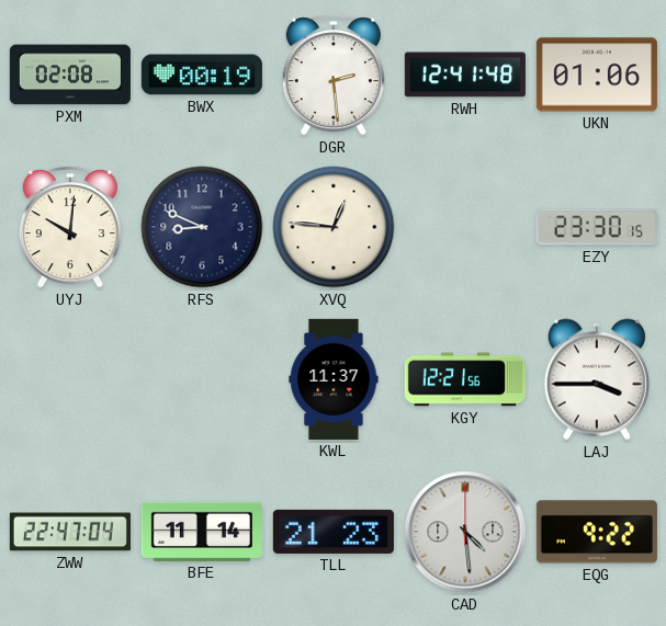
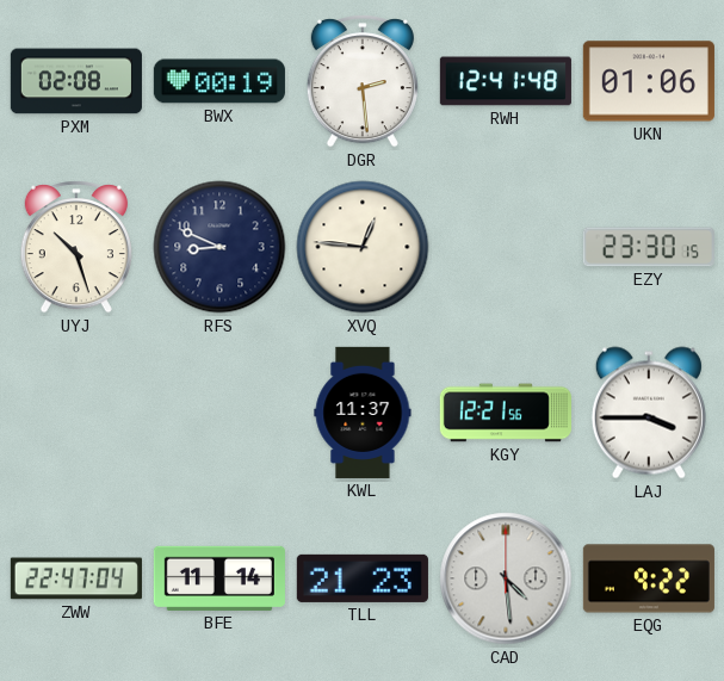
UYJ: 10:01 -> 10:27
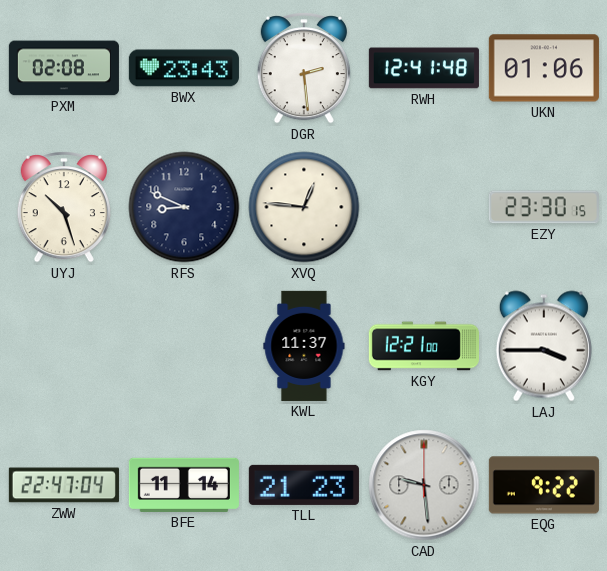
BWX: 00:19 -> 23:43
KGY: 12:21:56 -> 12:21:00
CAD: 4:29 -> 9:29
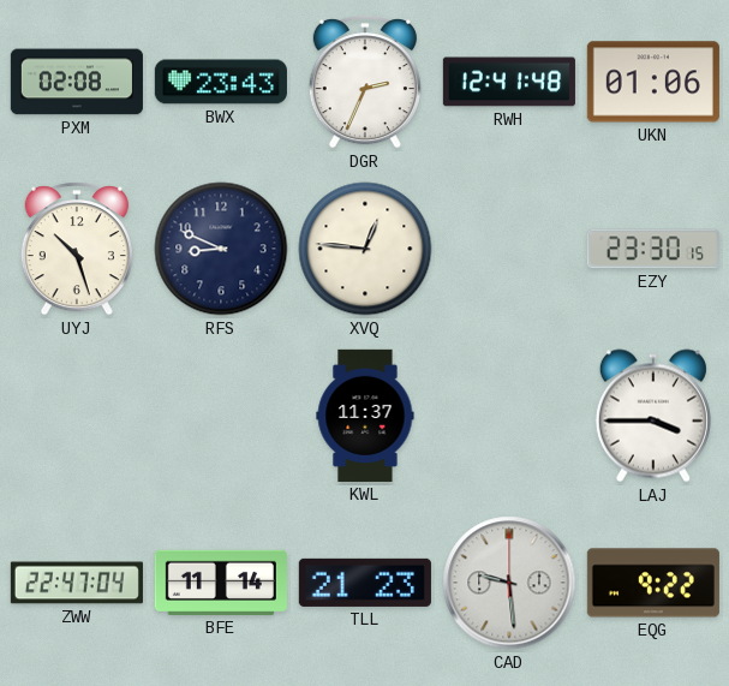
DGR: 2:29 -> 2:34
KGY: 12:21 -> none
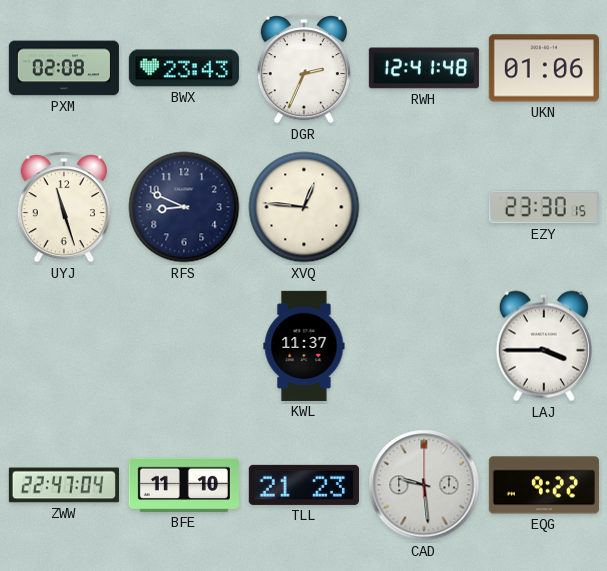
UYJ: 10:27 -> 11:27
BFE: 11:14 -> 11:10
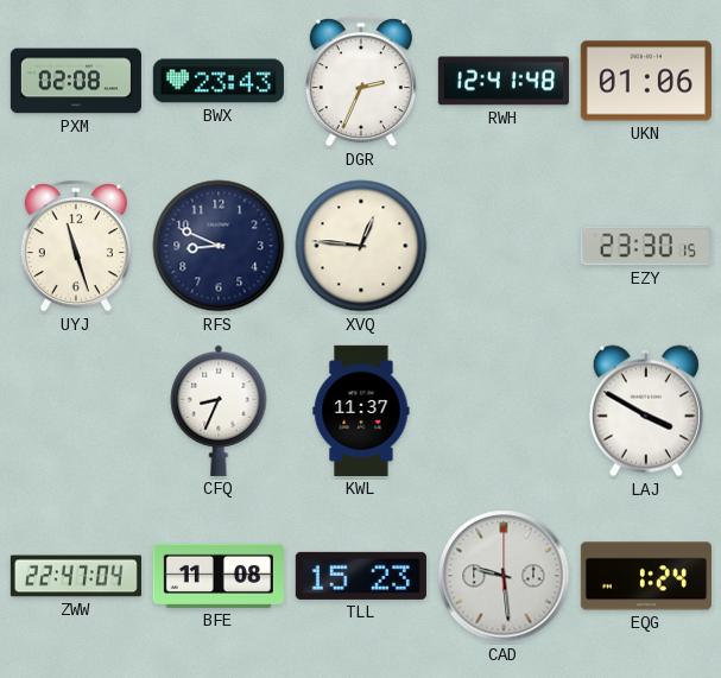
CFQ: none -> 8:34
LAJ: 3:45 -> 3:50
BFE: 11:10 -> 11:08
TLL: 21:23 -> 15:23
EQG: 9:22 -> 1:24
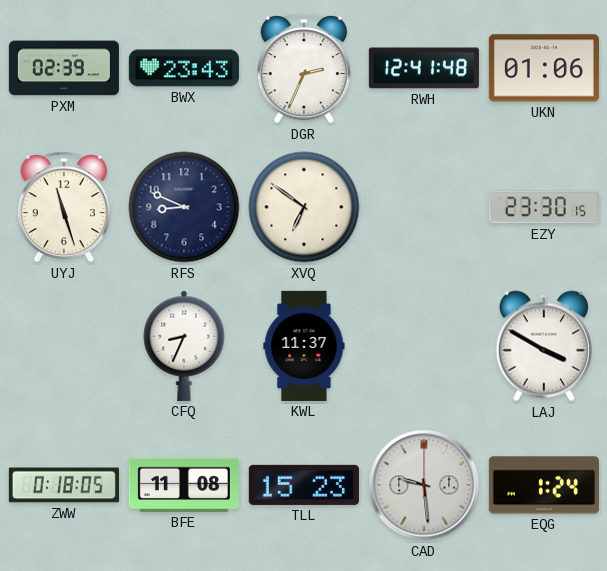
PXM: 02:08 -> 02:39
XVQ: 12:46 -> 6:51
ZWW: 22:47 -> 0:18
